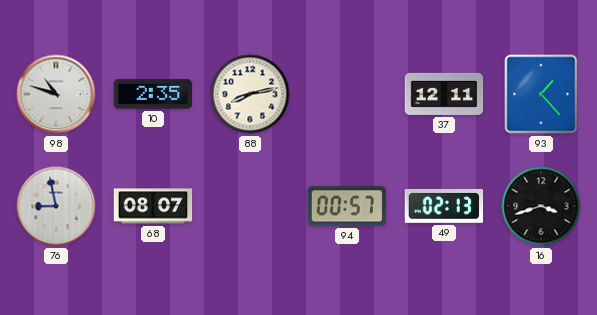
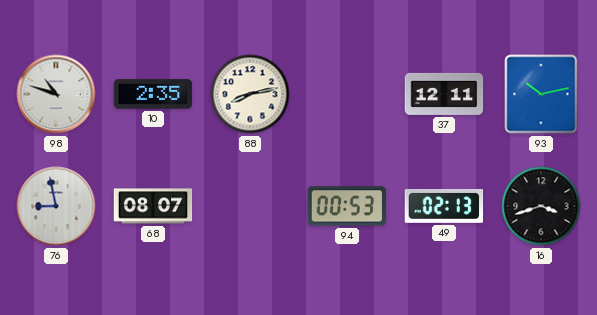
93: 1:23 -> 10:13
94: 00:57 -> 00:53
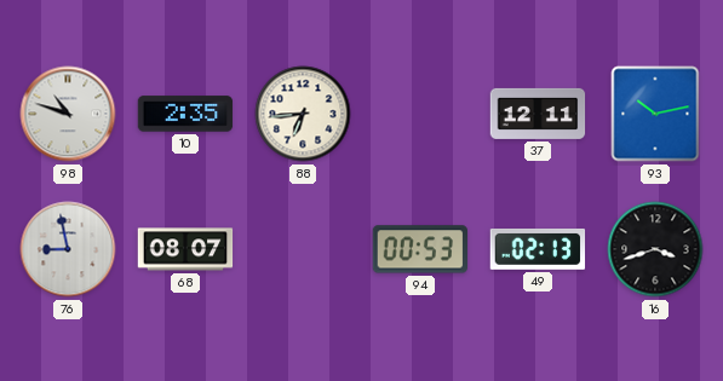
88: 8:13 -> 6:44
